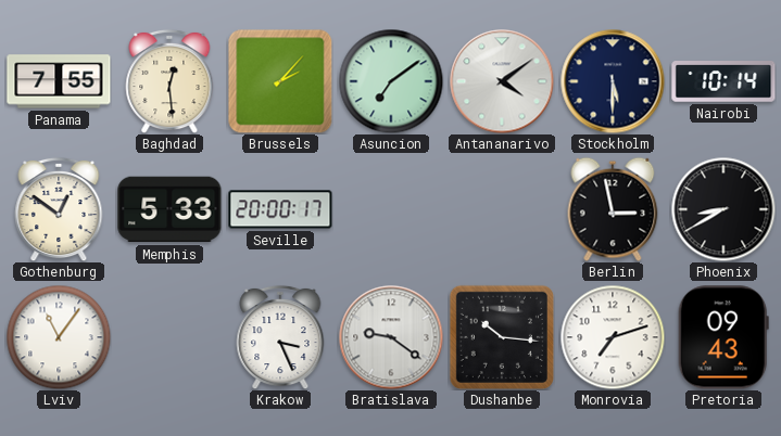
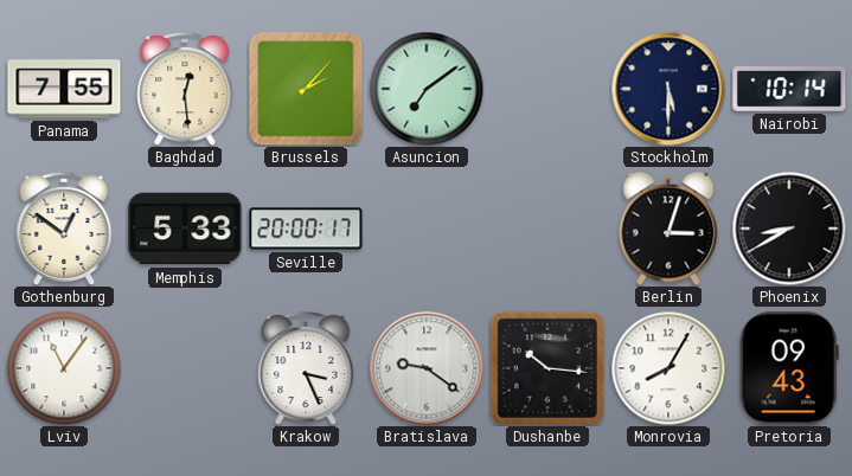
Antananarivo: 4:09 -> none
Berlin: 2:58 -> 3:03
Monrovia: 7:12 -> 8:05
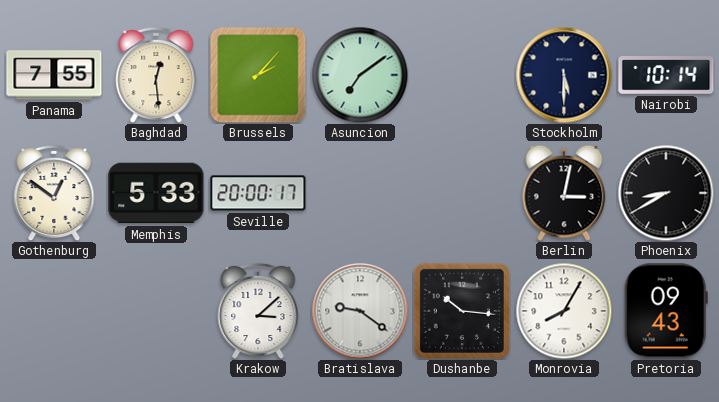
Berlin: 3:03 -> 3:02
Lviv: 11:06 -> none
Krakow: 3:26 -> 3:08
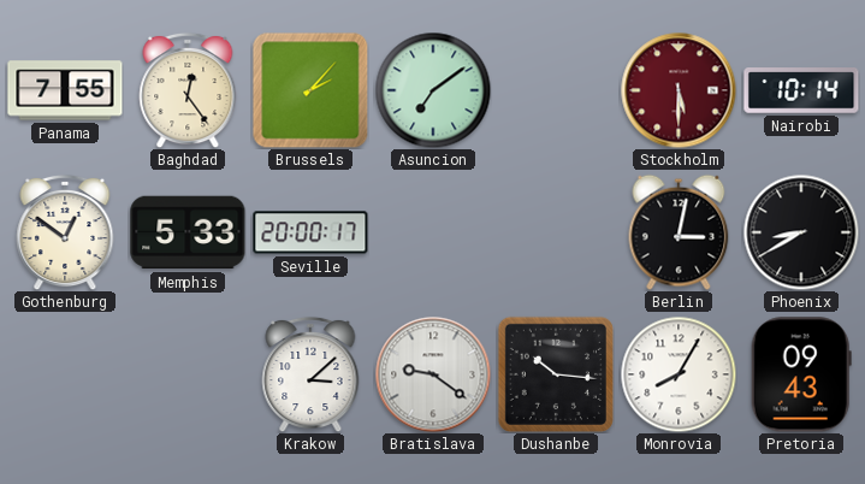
Baghdad: 12:29 -> 12:24
Stockholm dial: navy -> burgundy
